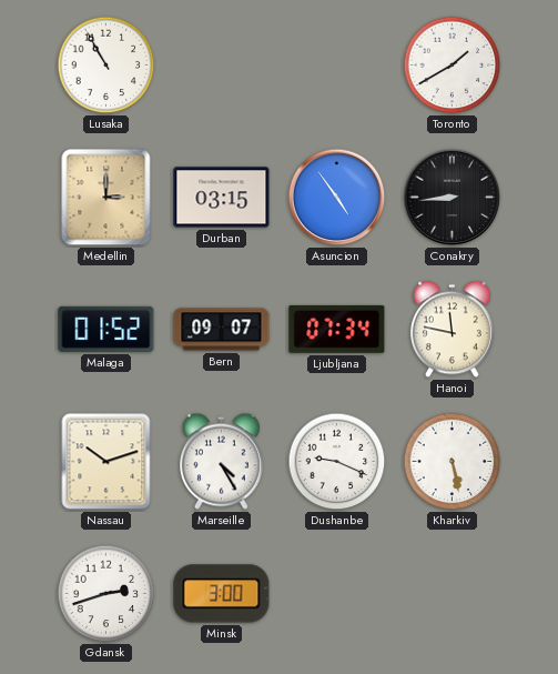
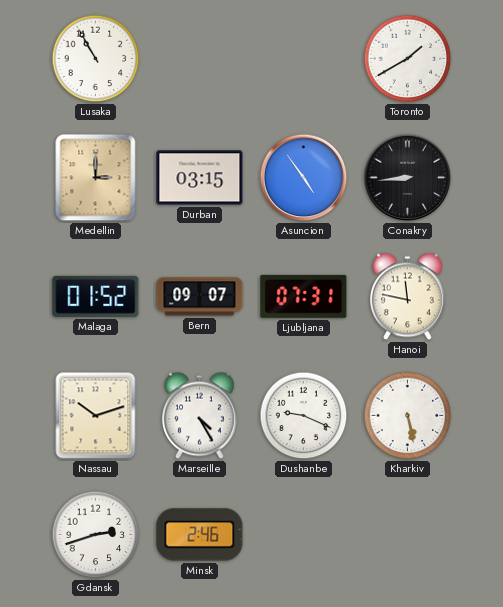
Ljubljana: 07:34 -> 07:31
Minsk: 3:00 -> 2:46
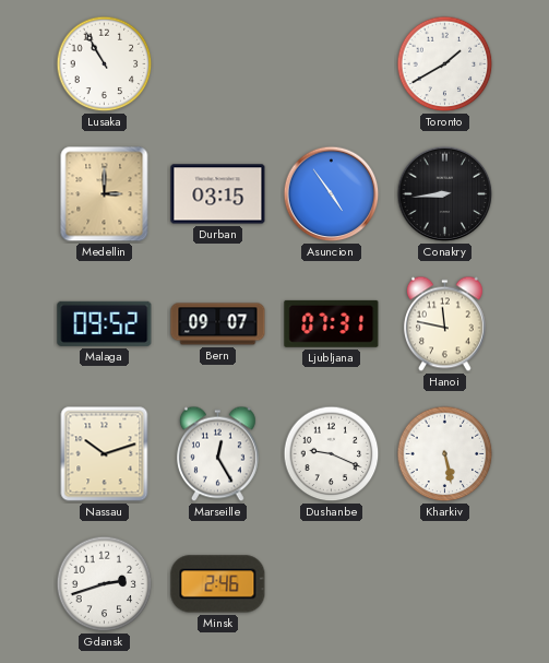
Malaga: 01:52 -> 09:52
Marseille: 4:25 -> 12:25
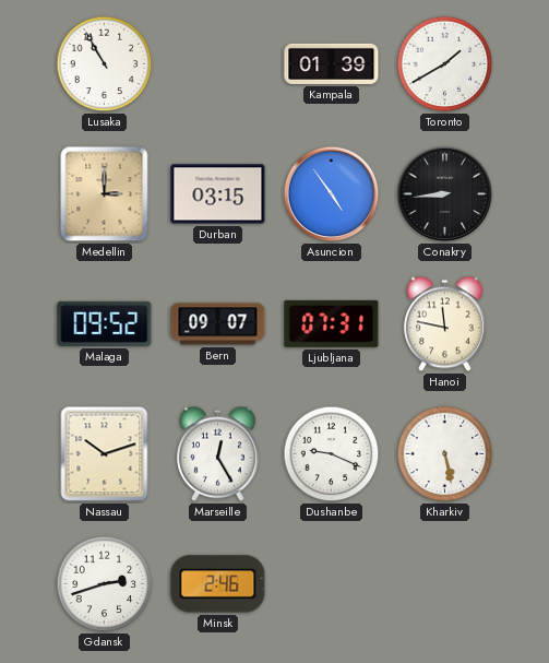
Kampala: none -> 01:39
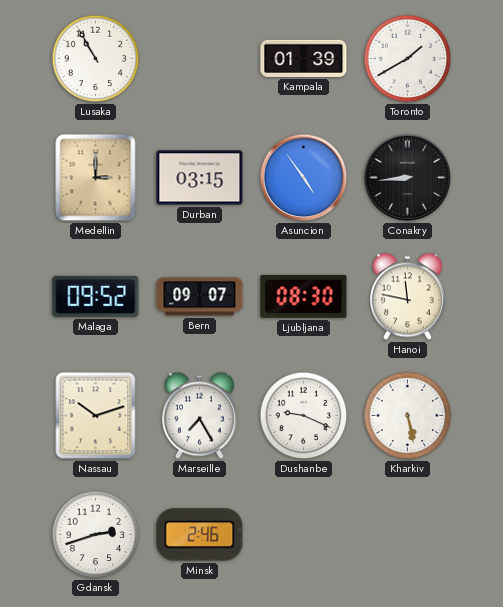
Ljubljana: 07:31 -> 08:30
Marseille: 12:25 -> 7:25
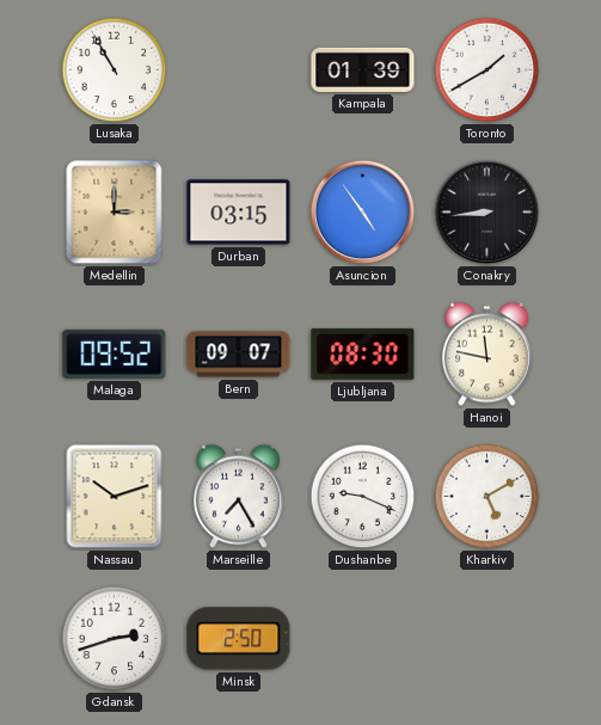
Kharkiv: 5:28 -> 5:10
Minsk: 2:46 -> 2:50
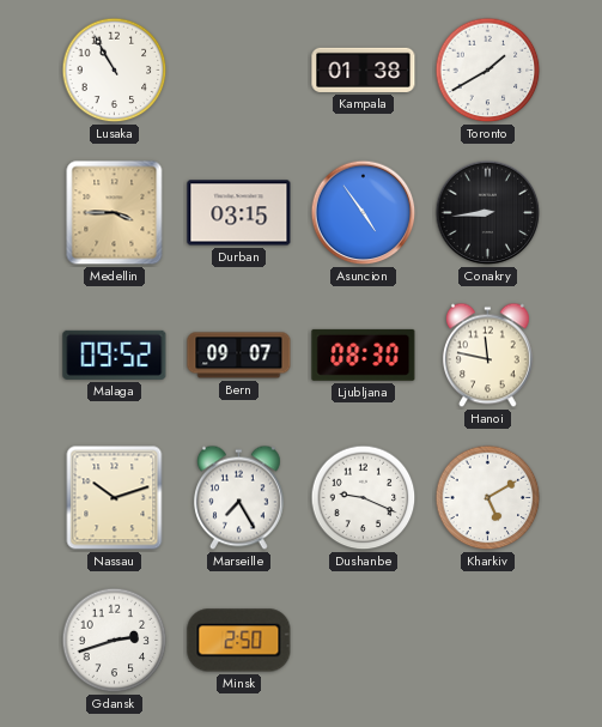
Kampala: 01:39 -> 01:38
Medellin: 3:00 -> 3:45
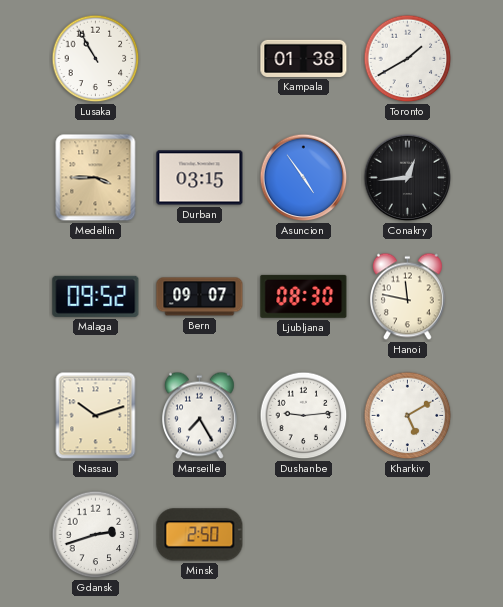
Conakry: 8:44 -> 12:44
Dushanbe: 9:19 -> 9:14
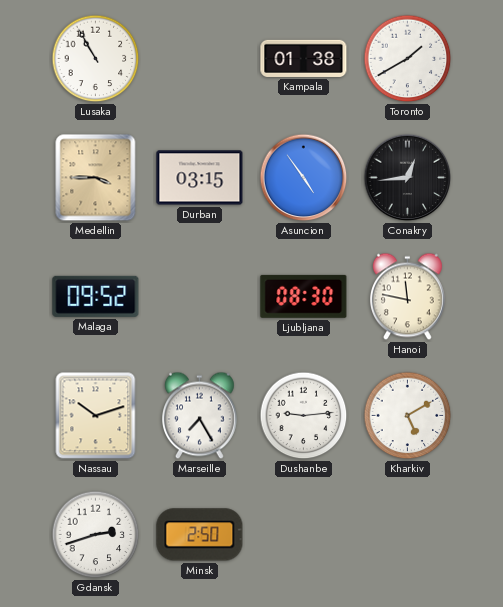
Bern: 09:07 -> none
